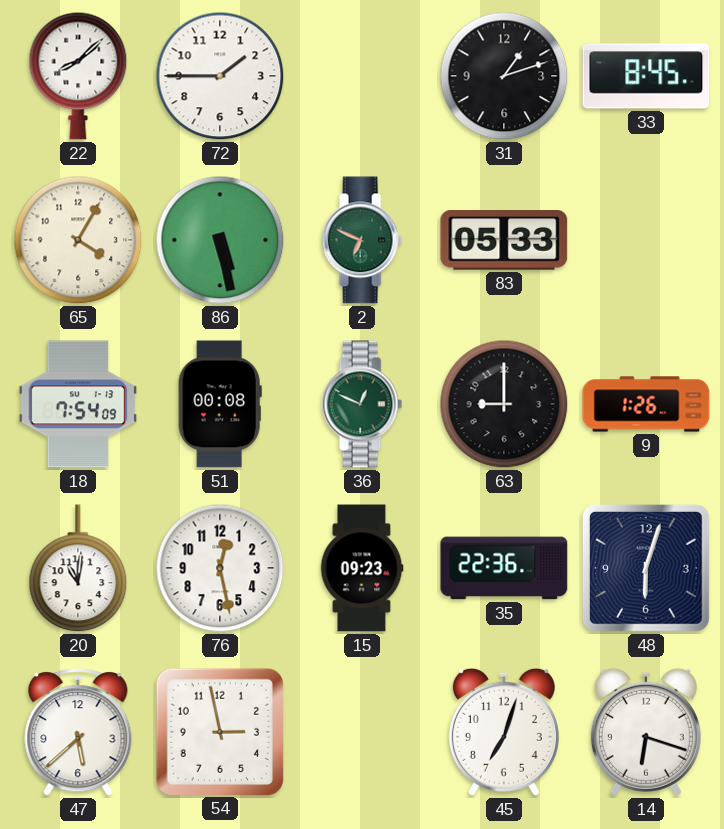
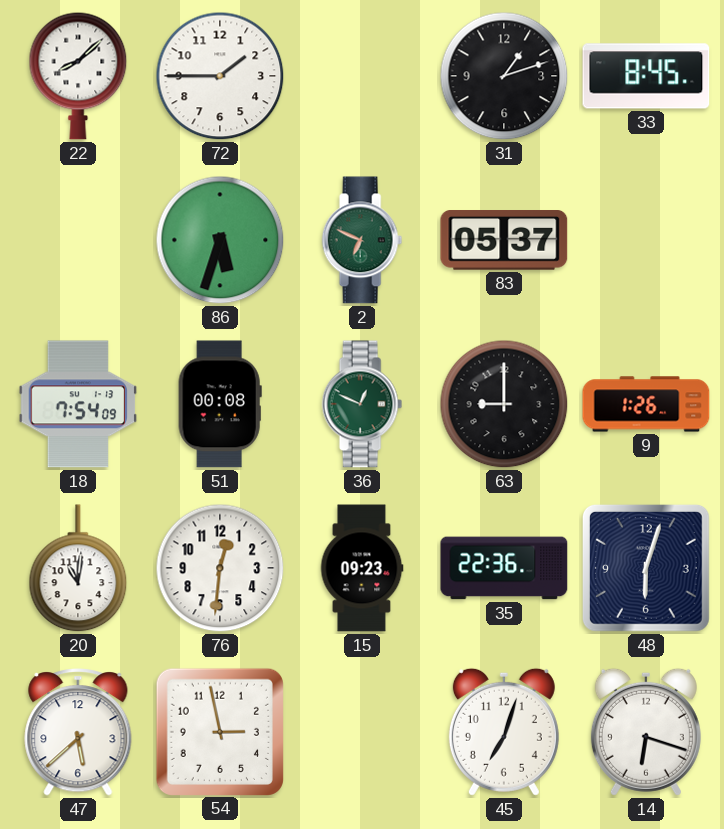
65: 4:05 -> none
86: 5:28 -> 5:33
83: 05:33 -> 05:37
76: 12:28 -> 12:31
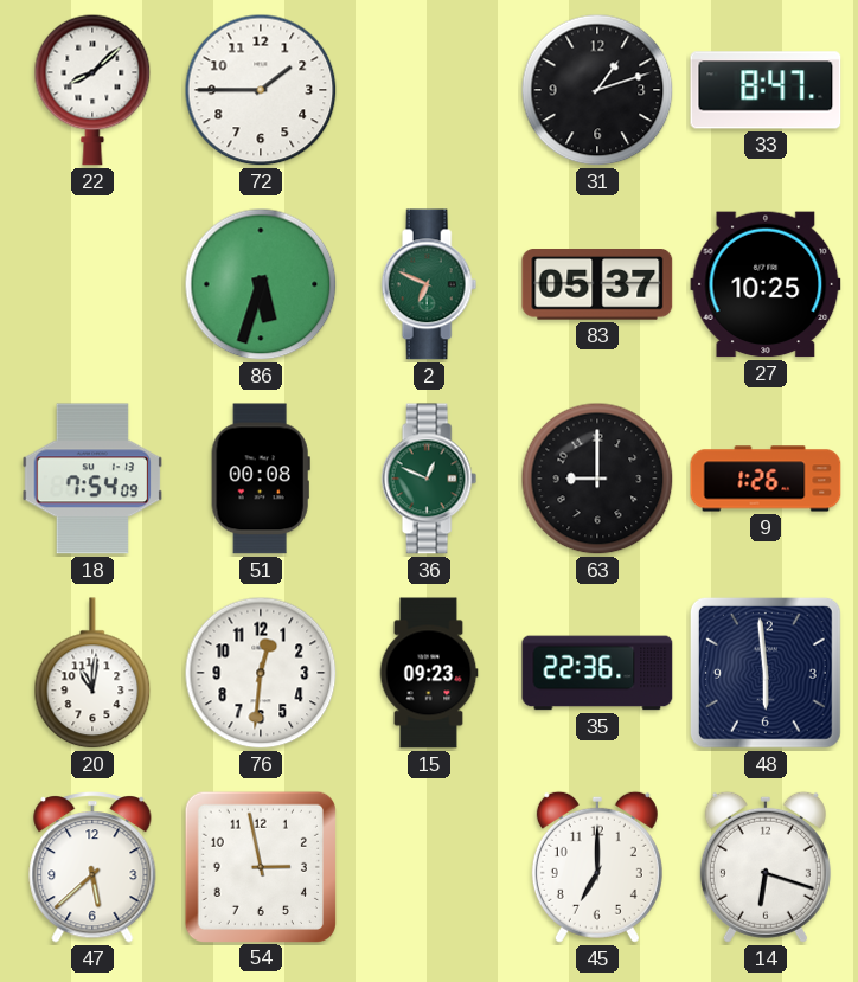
33: 8:45 -> 8:47
27: none -> 10:25
48: 6:03 -> 5:59
45: 7:03 -> 7:00
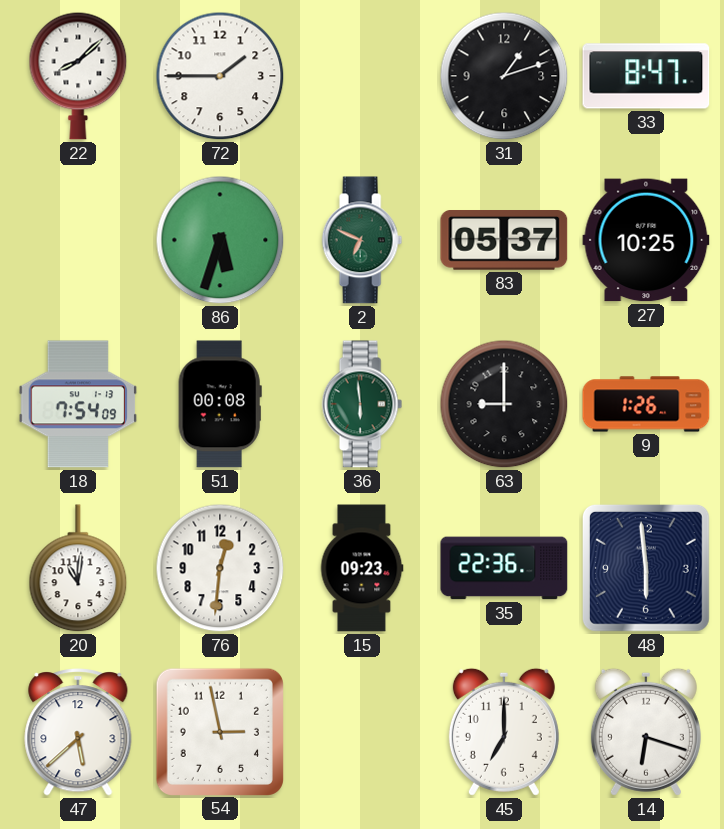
36: 12:49 -> 5:59
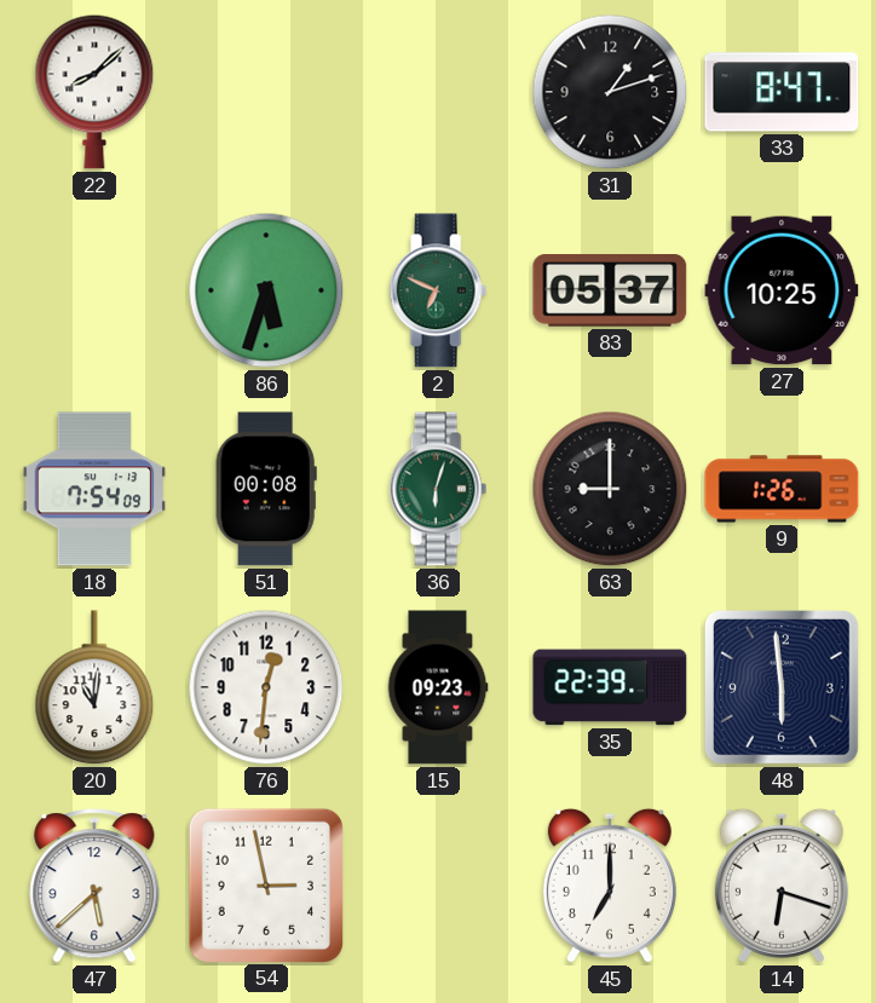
72: 1:45 -> none
36: 5:59 -> 6:03
35: 22:36 -> 22:39
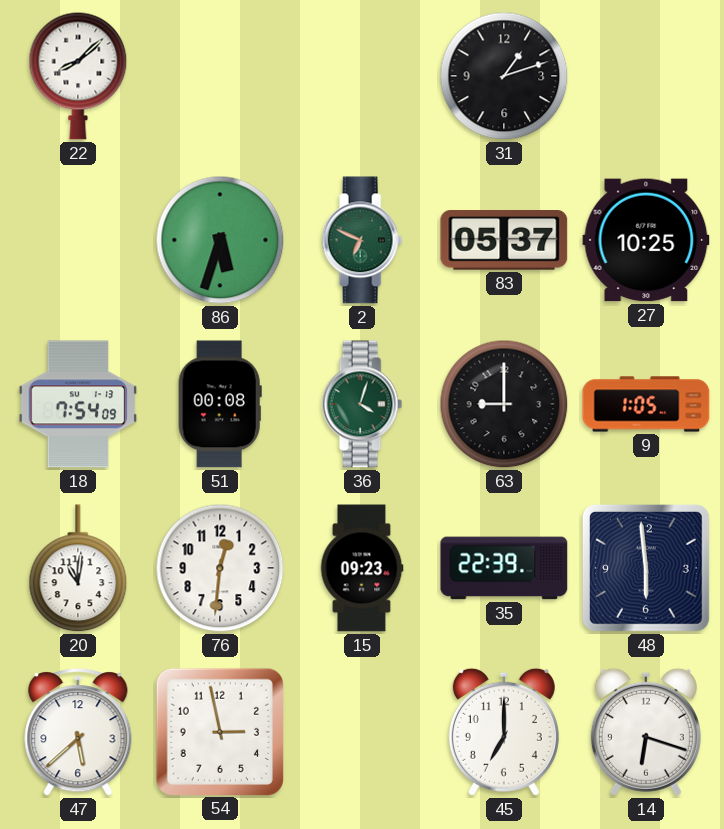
33: 8:47 -> none
36: 6:03 -> 4:03
9: 1:26 -> 1:05
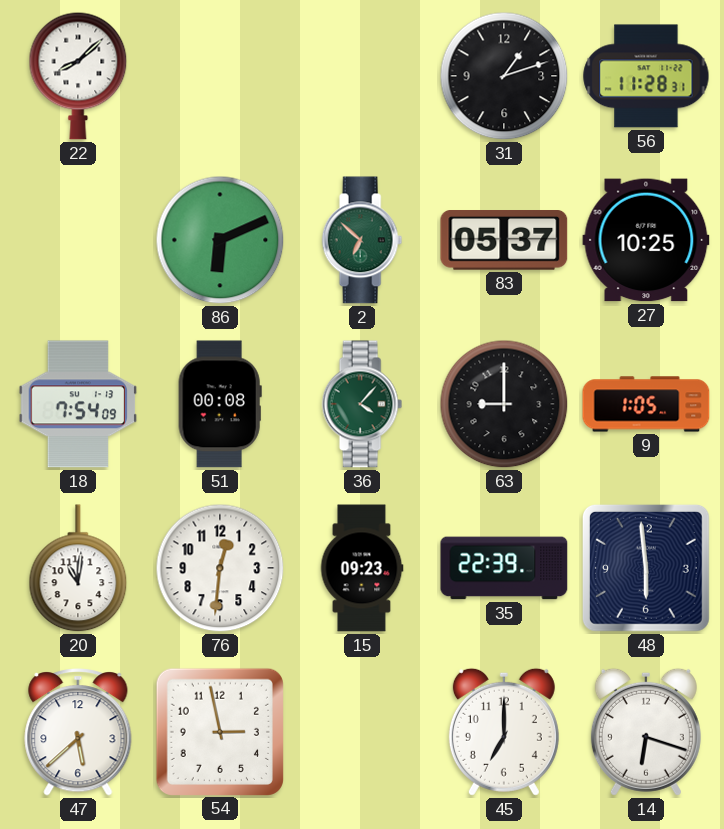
56: none -> 11:28
86: 5:33 -> 6:11
2: 6:49 -> 6:52
36: 4:03 -> 4:07
